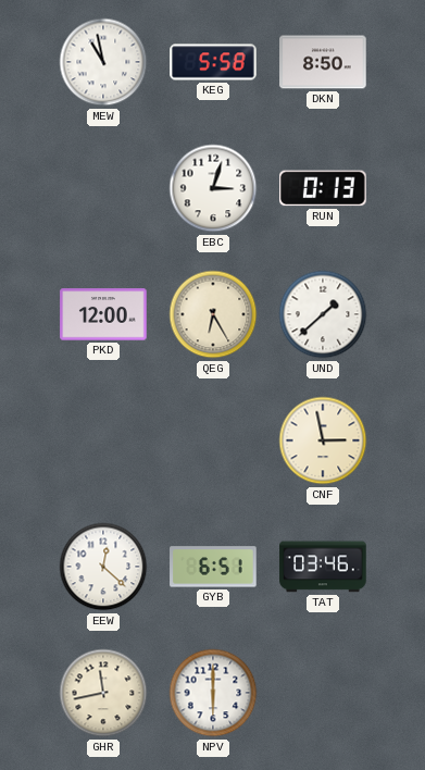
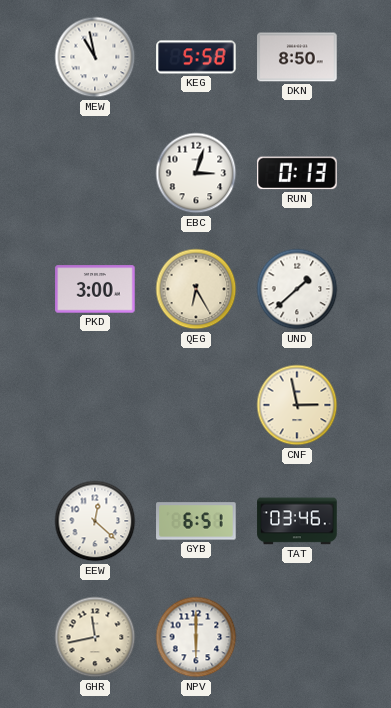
PKD: 12:00 -> 3:00
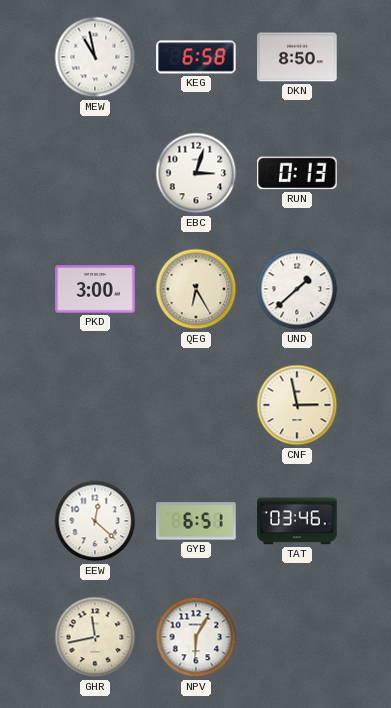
KEG: 5:58 -> 6:58
NPV: 6:00 -> 6:05
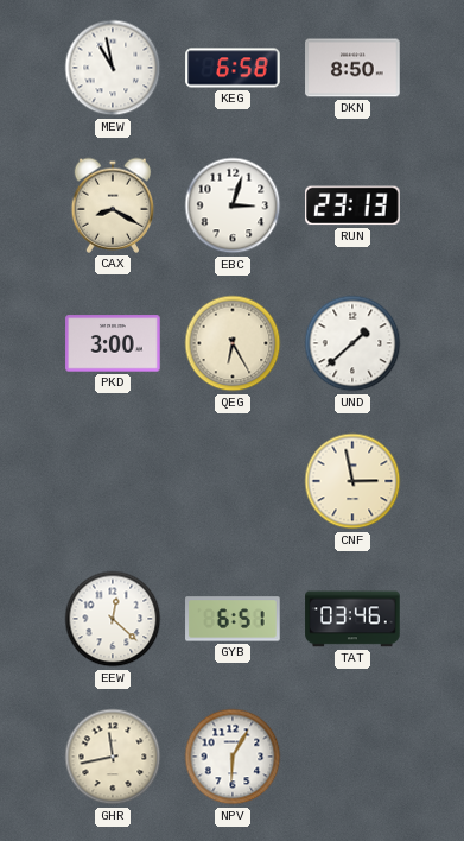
CAX: none -> 8:20
RUN: 0:13 -> 23:13
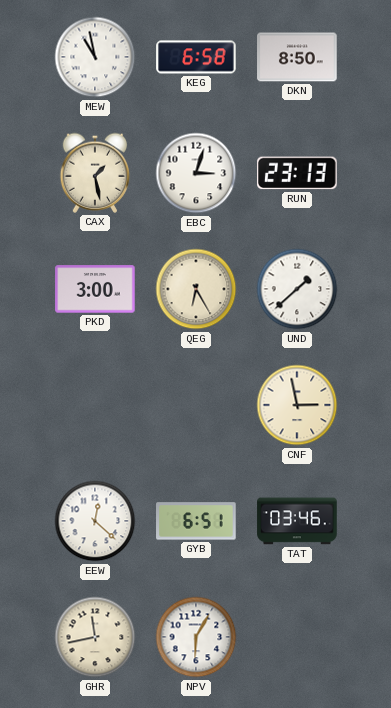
CAX: 8:20 -> 1:28
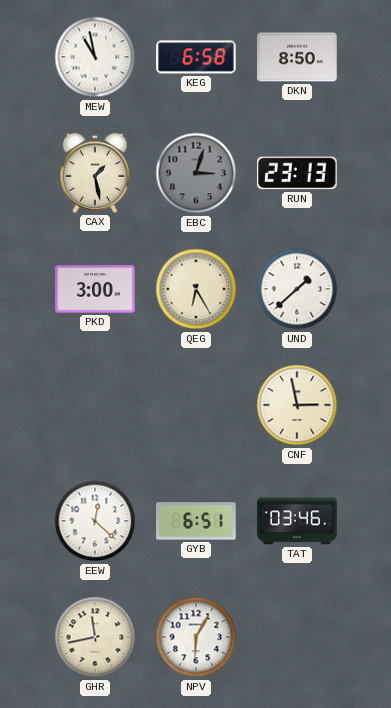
EBC dial: white -> grey
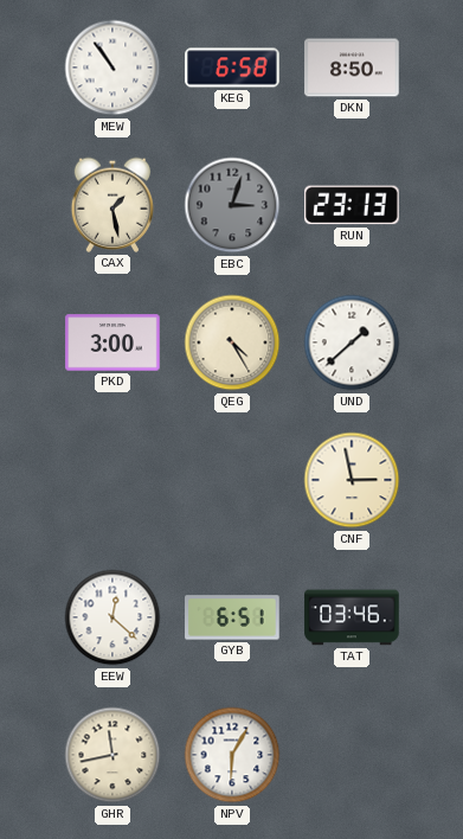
MEW: 10:58 -> 10:54
QEG: 6:25 -> 4:25
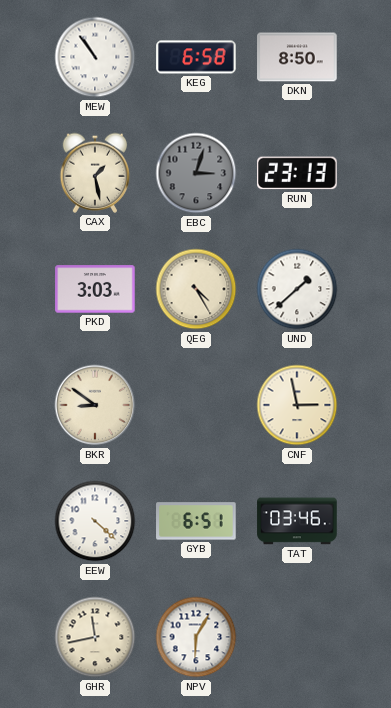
PKD: 3:00 -> 3:03
BKR: none -> 8:51
EEW: 12:22 -> 4:22
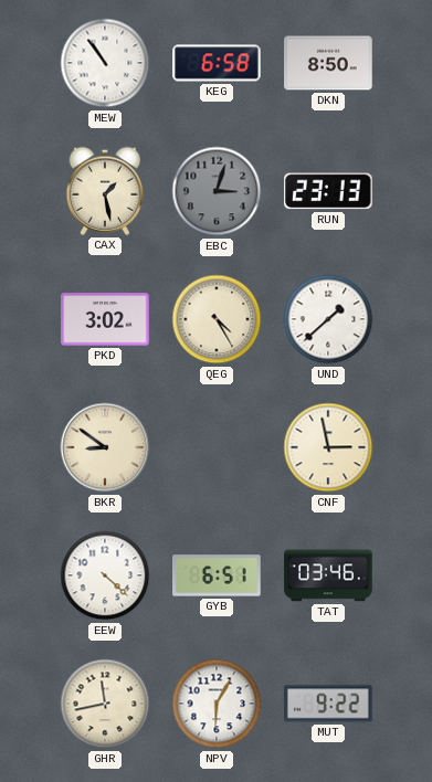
PKD: 3:03 -> 3:02
MUT: none -> 9:22
